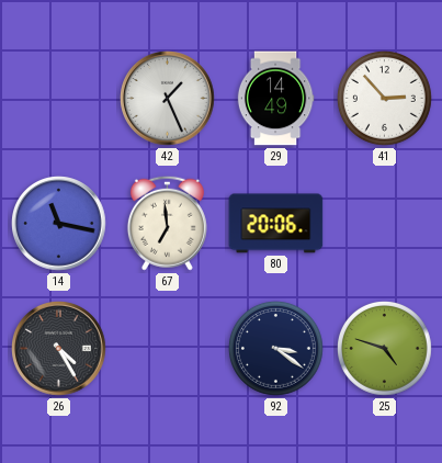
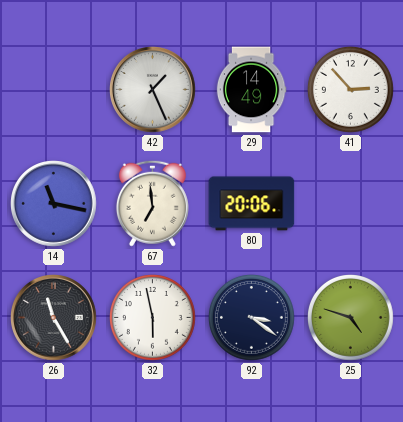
26: 4:25 -> 11:25
32: none -> 5:58
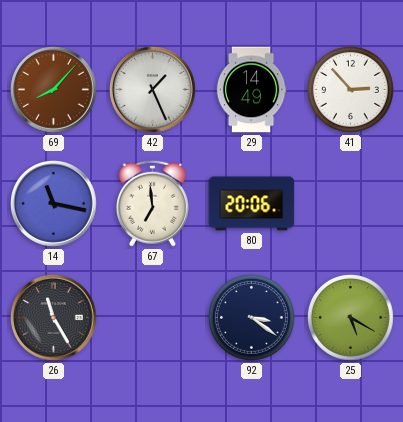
69: none -> 8:07
32: 5:58 -> none
25: 4:48 -> 5:20
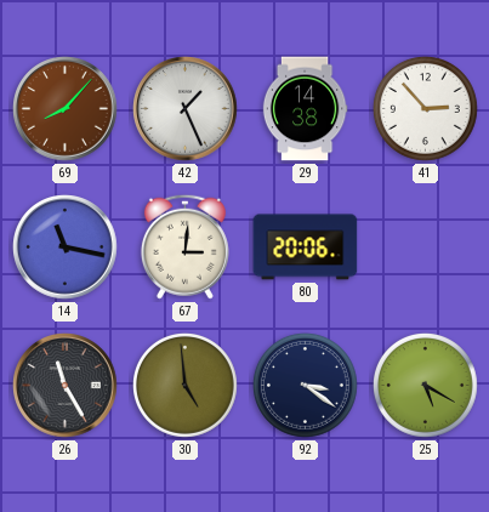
29: 14:49 -> 14:38
67: 6:59 -> 3:01
30: none -> 4:59
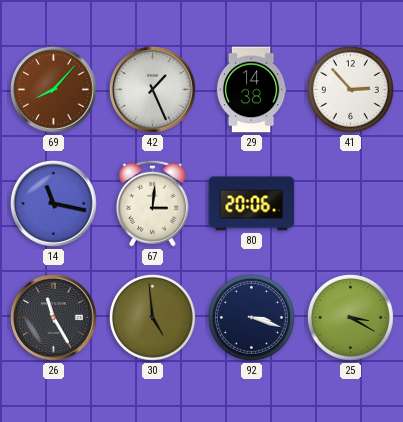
92: 3:21 -> 3:18
25: 5:20 -> 3:20
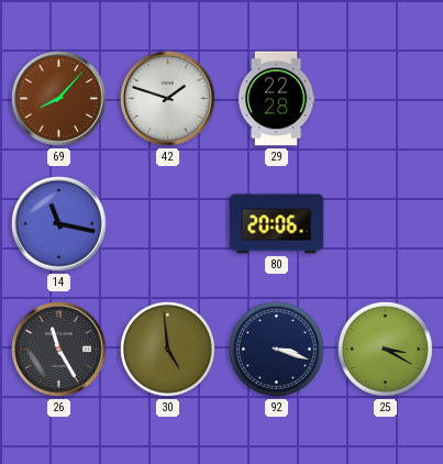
42: 1:26 -> 1:48
29: 14:38 -> 22:28
41: 2:53 -> none
67: 3:01 -> none
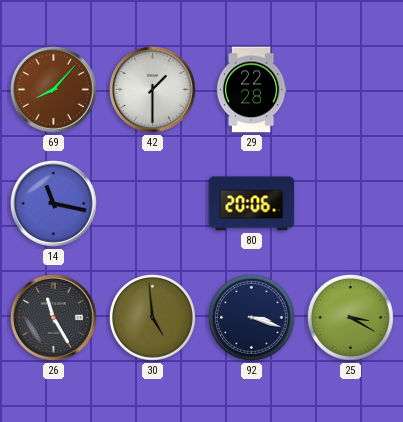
42: 1:48 -> 1:30
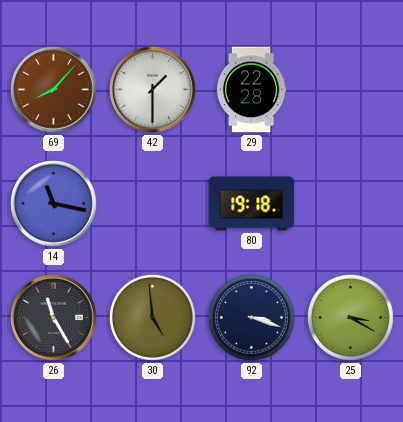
80: 20:06 -> 19:18
